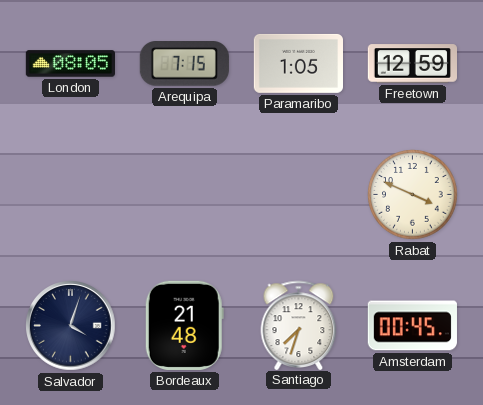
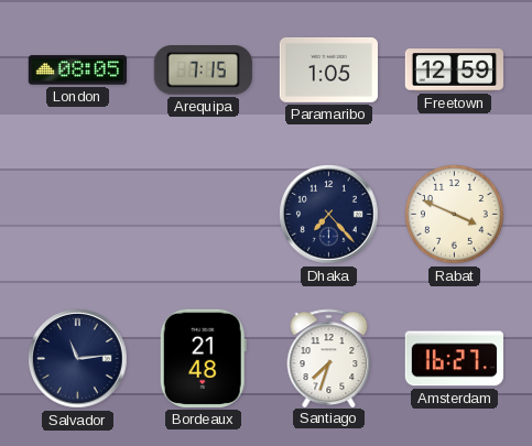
Dhaka: none -> 7:23
Salvador: 4:03 -> 11:14
Amsterdam: 00:45 -> 16:27
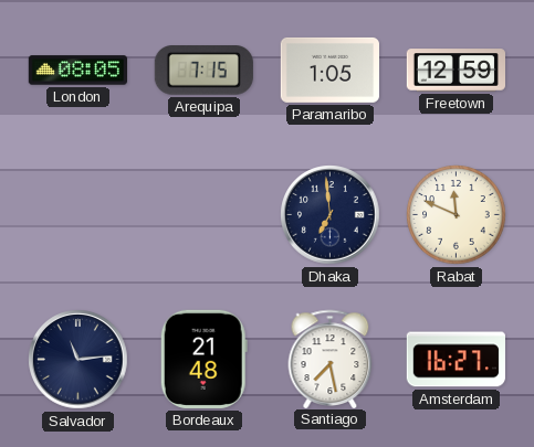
Dhaka: 7:23 -> 6:59
Rabat: 3:49 -> 11:49
Santiago: 7:33 -> 7:28
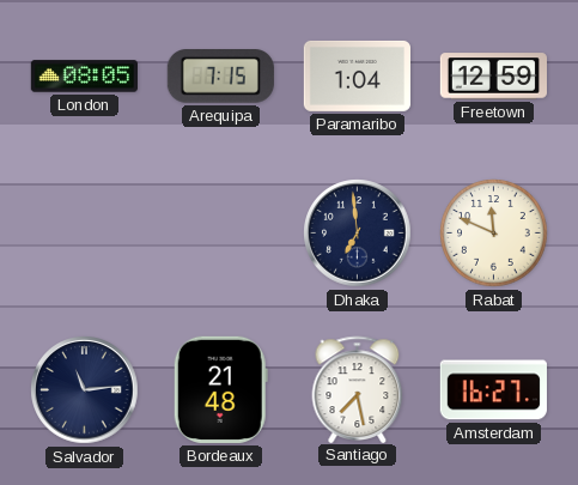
Paramaribo: 1:05 -> 1:04
